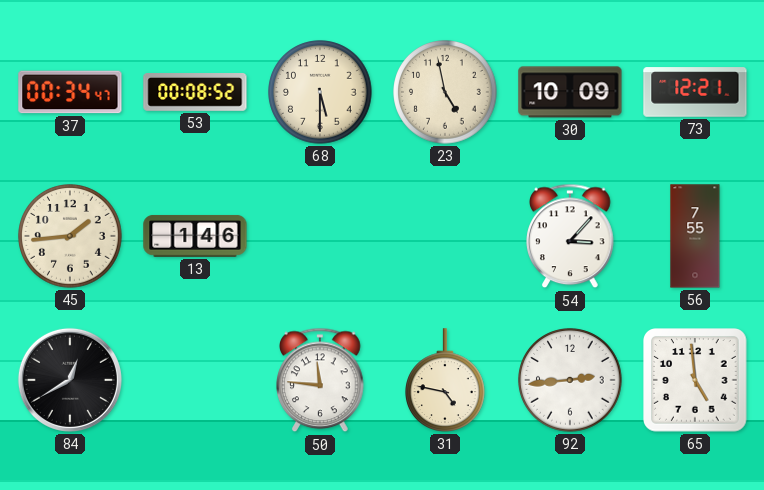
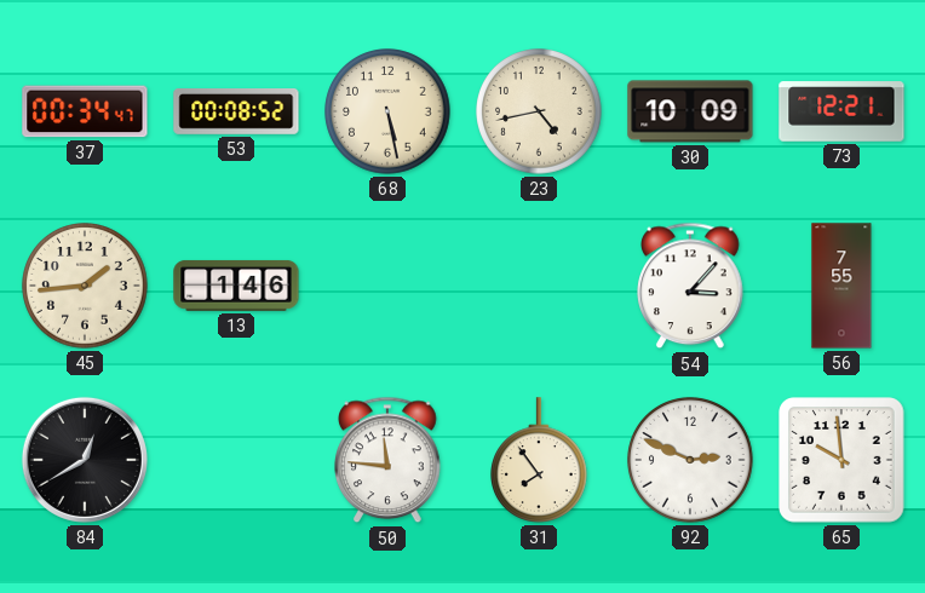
68: 5:30 -> 5:28
23: 4:58 -> 4:43
31: 4:47 -> 7:54
92: 2:44 -> 2:49
65: 4:59 -> 9:59
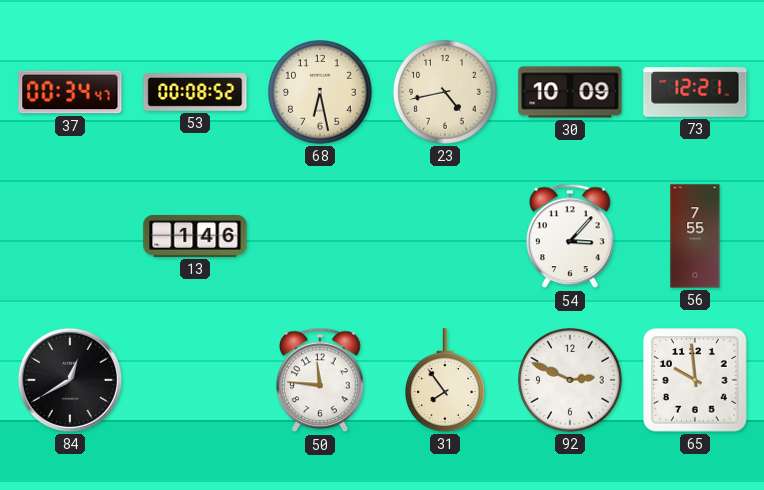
68: 5:28 -> 6:28
45: 1:44 -> none
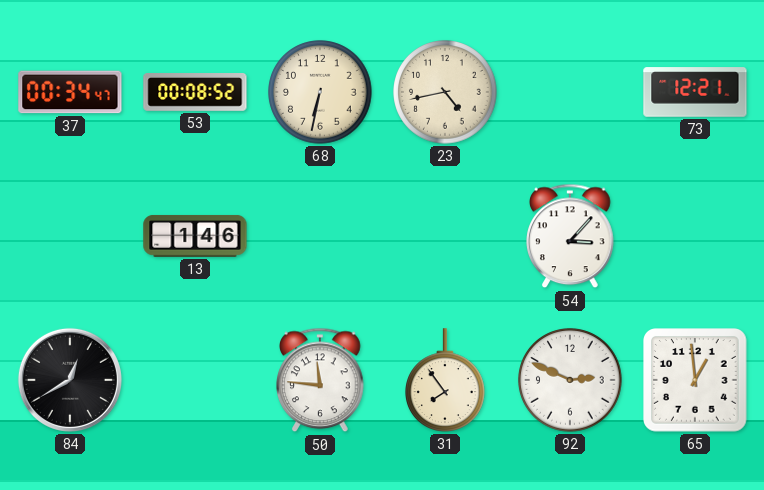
68: 6:28 -> 6:32
30: 10:09 -> none
56: 7:55 -> none
65: 9:59 -> 12:59
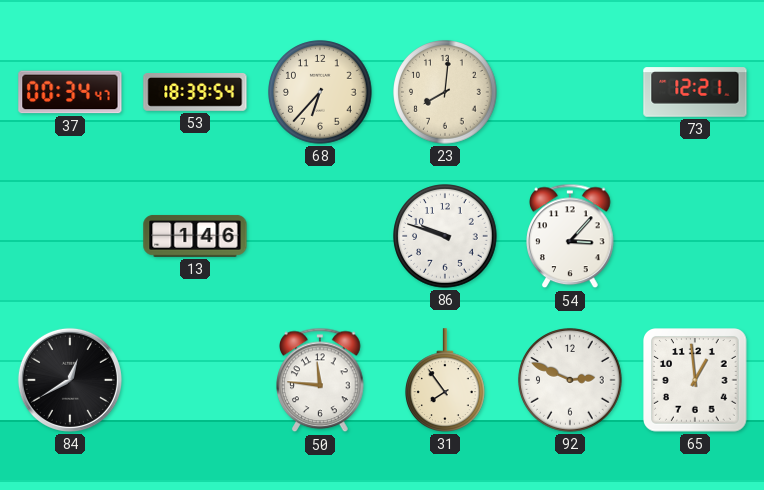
53: 00:08 -> 18:39
68: 6:32 -> 6:37
23: 4:43 -> 8:01
86: none -> 9:48
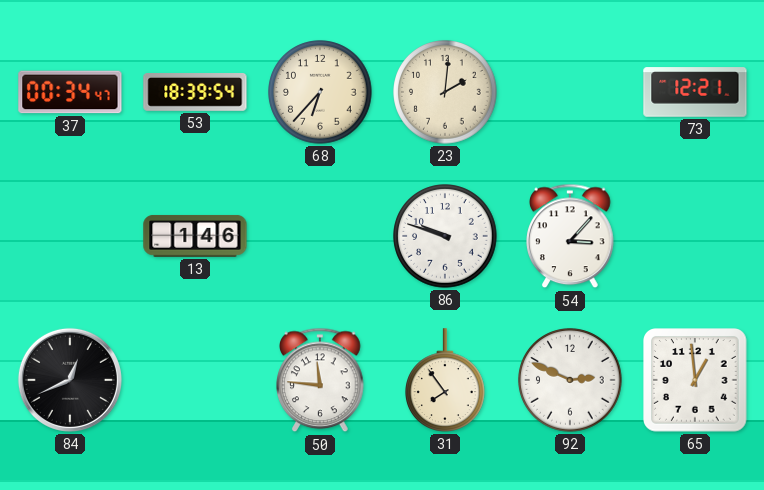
23: 8:01 -> 2:01
84: 12:40 -> 12:41
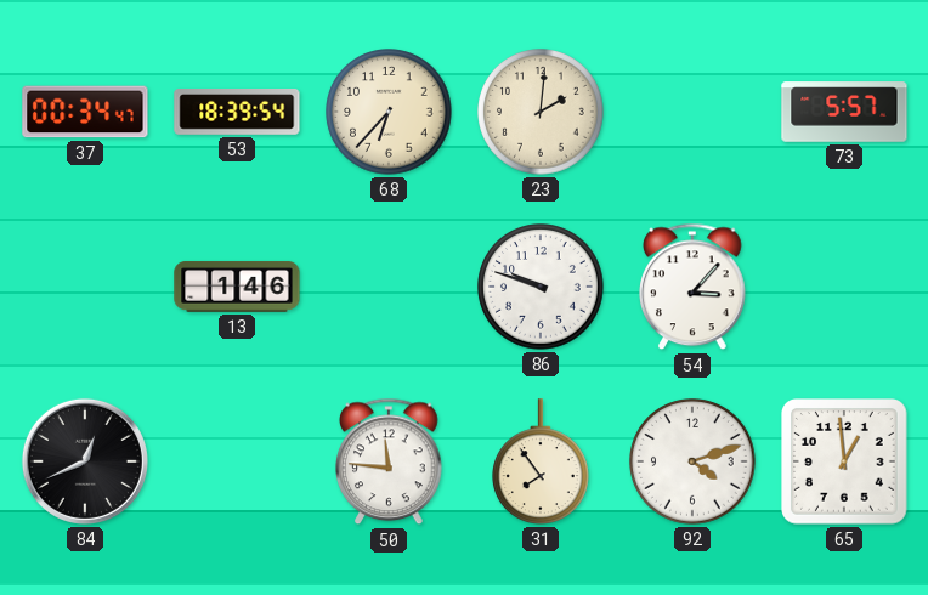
73: 12:21 -> 5:57
92: 2:49 -> 4:12
